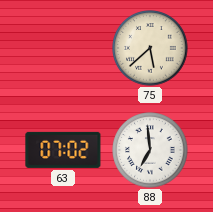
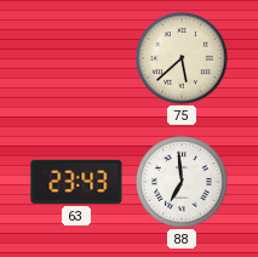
63: 07:02 -> 23:43
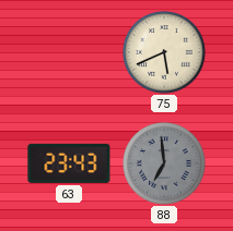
75: 5:38 -> 5:41
88 dial: white -> grey
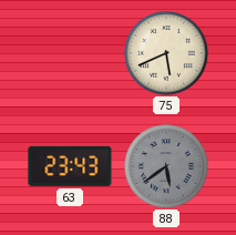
88: 6:59 -> 5:39
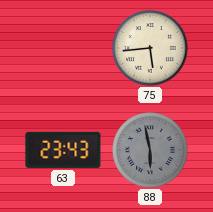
75: 5:41 -> 5:44
88: 5:39 -> 5:58
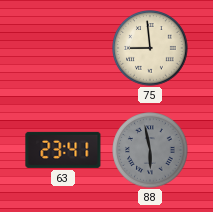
75: 5:44 -> 8:59
63: 23:43 -> 23:41
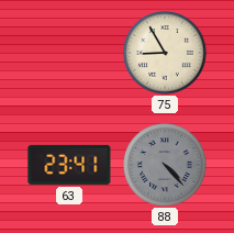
75: 8:59 -> 8:55
88: 5:58 -> 4:23
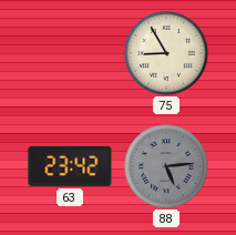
63: 23:41 -> 23:42
88: 4:23 -> 5:14
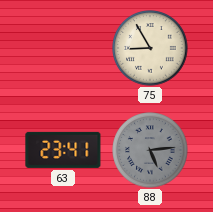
63: 23:42 -> 23:41
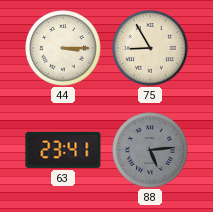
44: none -> 3:15
